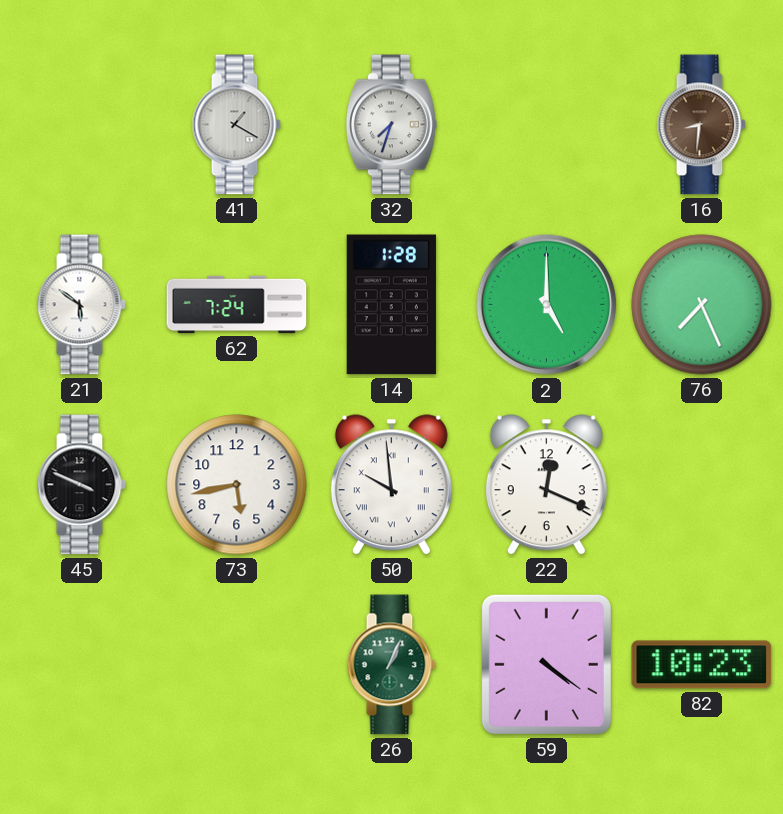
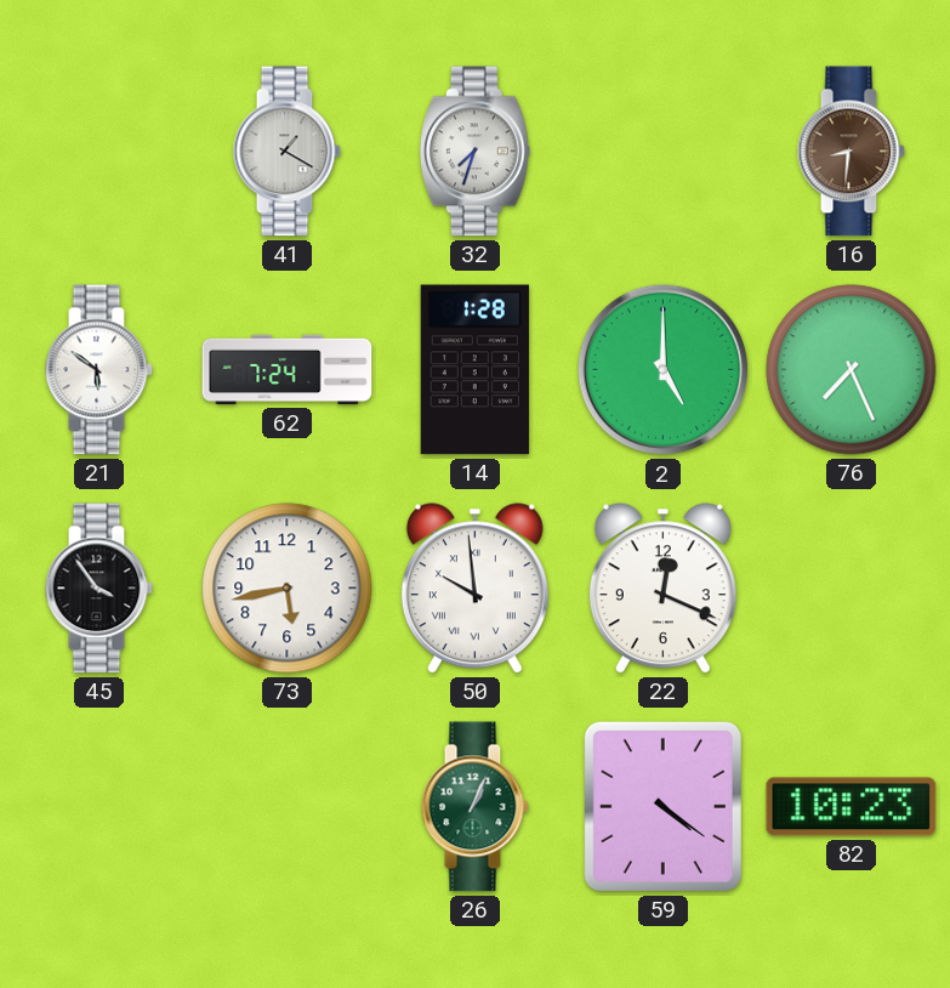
45: 3:49 -> 3:54
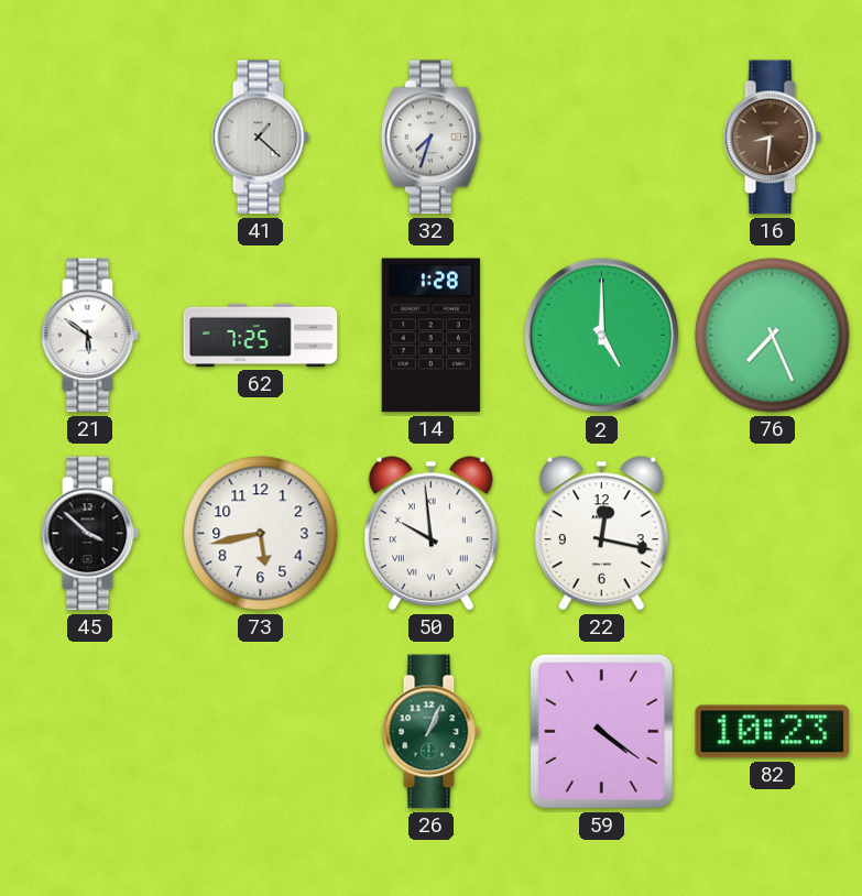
41: 1:20 -> 1:22
62: 7:24 -> 7:25
45: 3:54 -> 3:52
22: 12:19 -> 12:17
